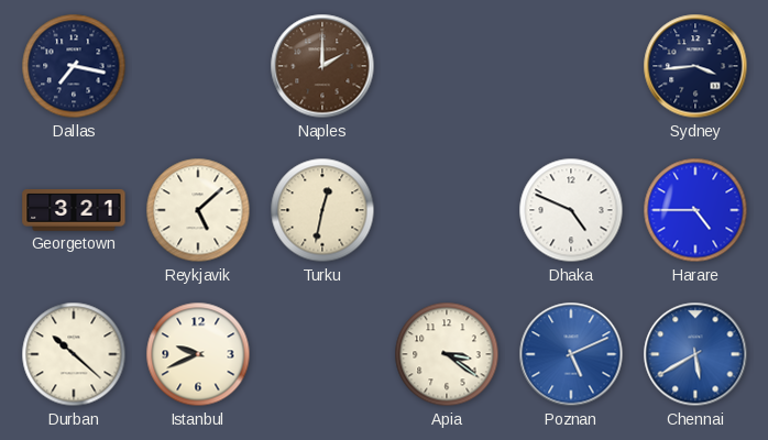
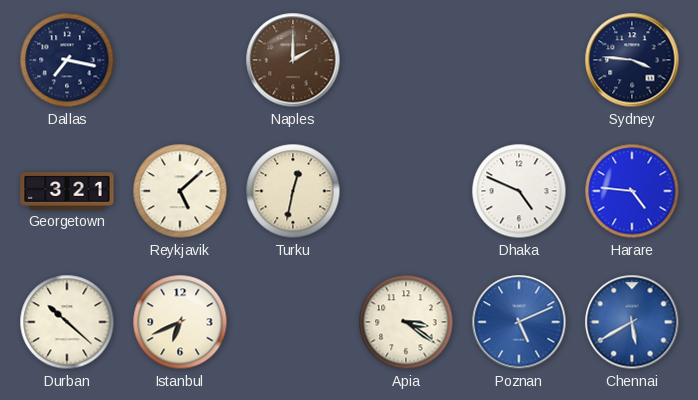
Sydney: 3:44 -> 3:46
Harare: 4:45 -> 4:46
Istanbul: 9:41 -> 6:41
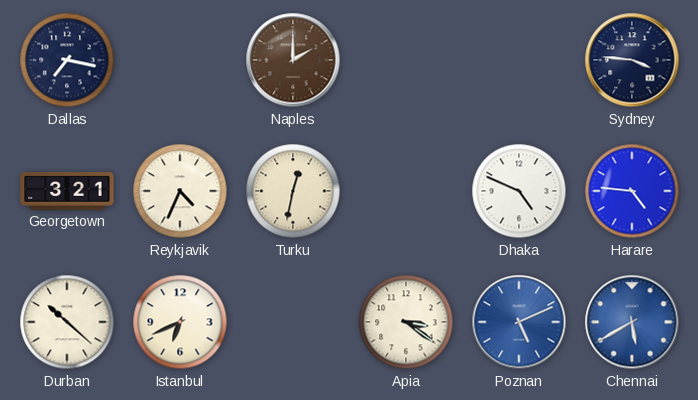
Reykjavik: 5:08 -> 4:34
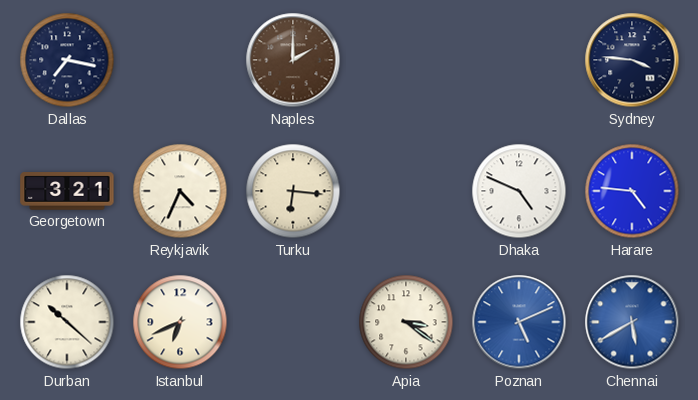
Turku: 12:32 -> 6:16
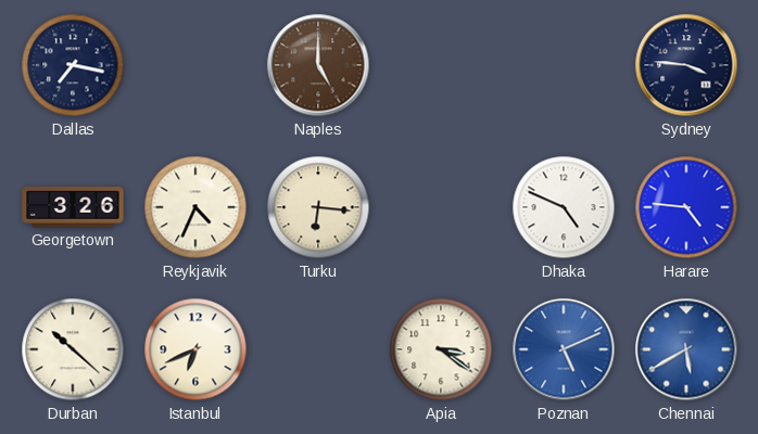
Naples: 2:00 -> 5:00
Georgetown: 3:21 -> 3:26
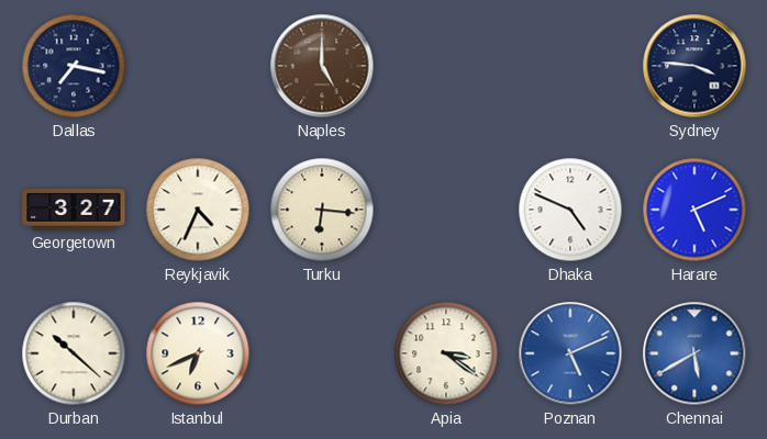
Georgetown: 3:26 -> 3:27
Harare: 4:46 -> 5:11
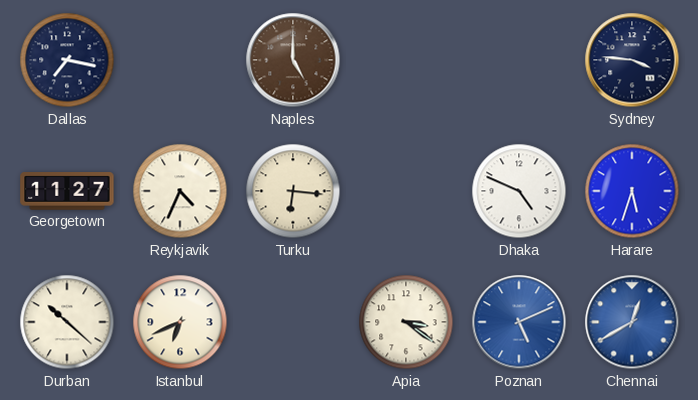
Georgetown: 3:27 -> 11:27
Harare: 5:11 -> 5:33
Chennai: 5:40 -> 12:40
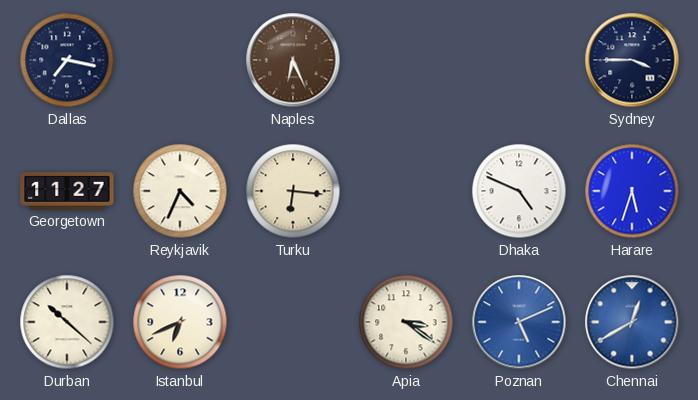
Naples: 5:00 -> 6:26
Sydney: 3:46 -> 3:45
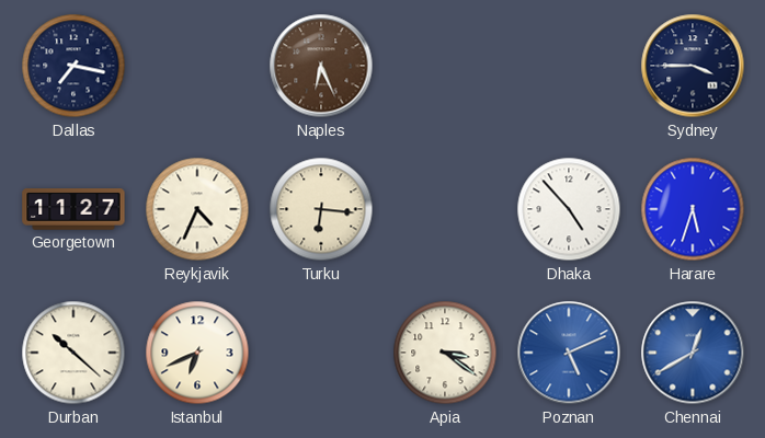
Dhaka: 4:49 -> 4:53
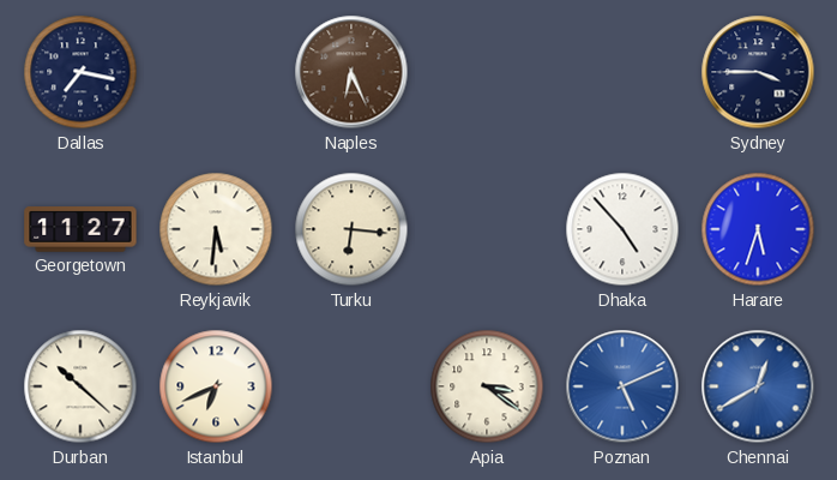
Reykjavik: 4:34 -> 5:31
